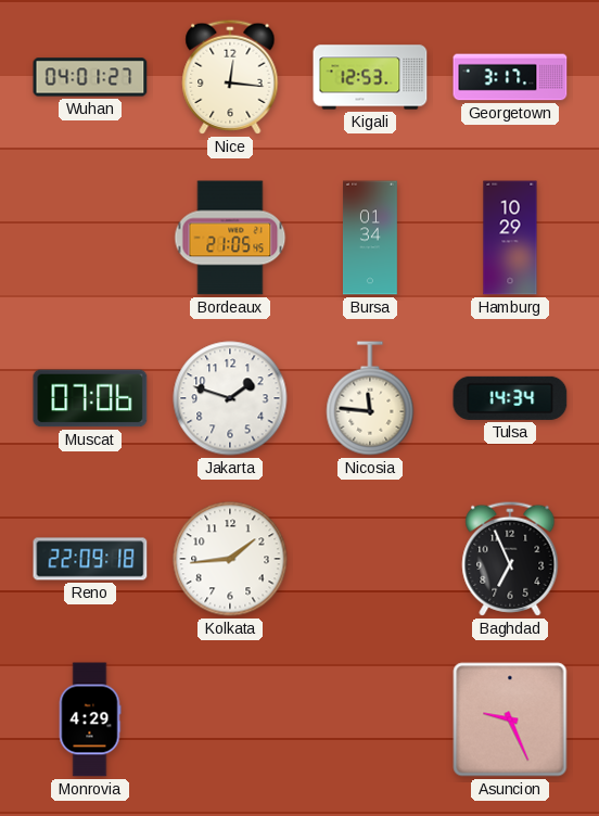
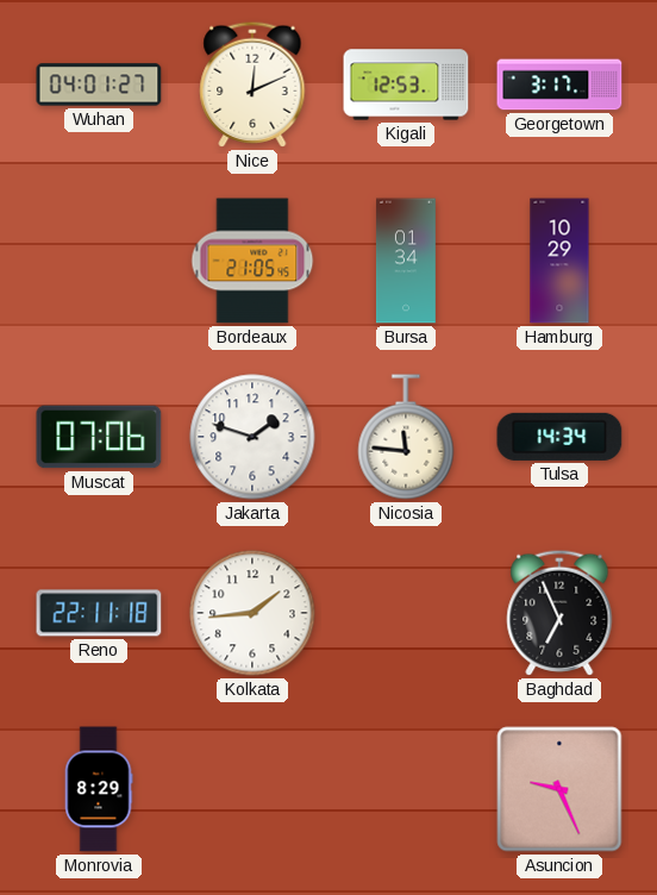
Nice: 12:16 -> 12:11
Reno: 22:09 -> 22:11
Monrovia: 4:29 -> 8:29
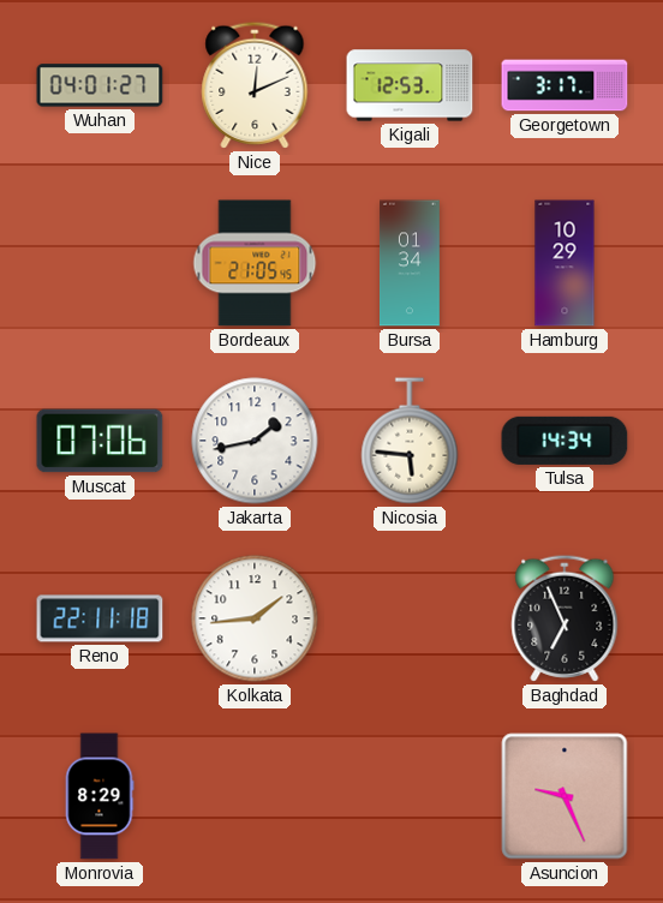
Jakarta: 1:48 -> 1:43
Nicosia: 11:46 -> 5:46
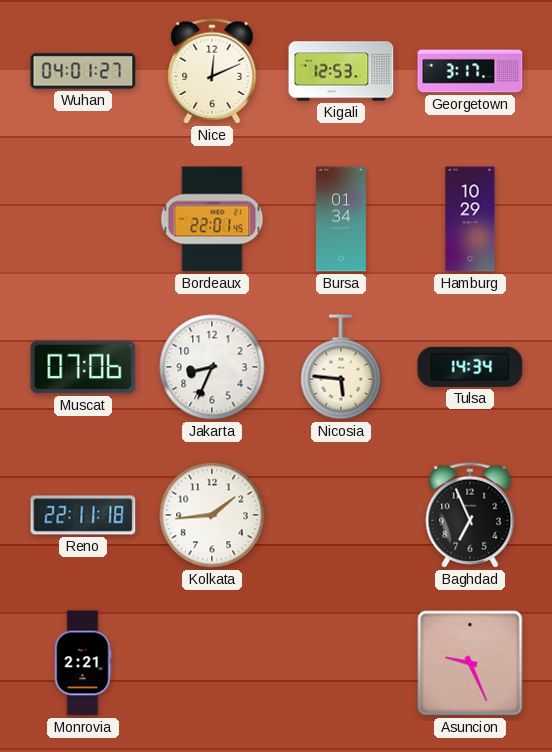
Bordeaux: 21:05 -> 22:01
Jakarta: 1:43 -> 8:34
Monrovia: 8:29 -> 2:21
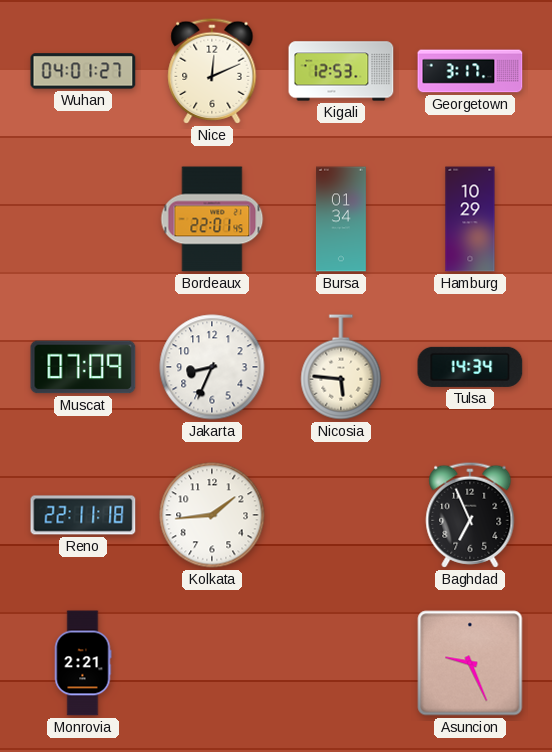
Muscat: 07:06 -> 07:09
